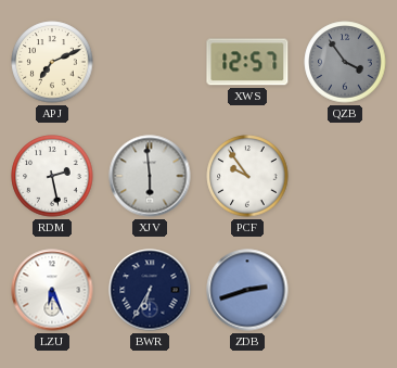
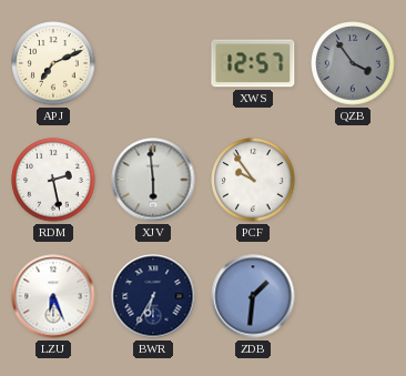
ZDB: 2:42 -> 1:31
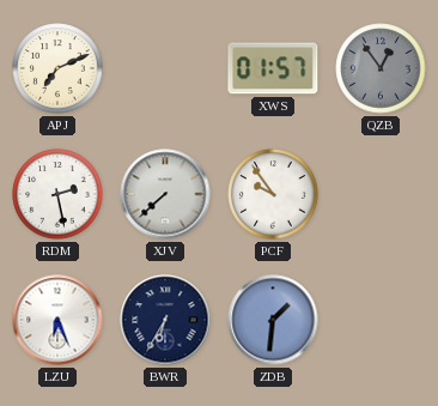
XWS: 12:57 -> 01:57
QZB: 3:54 -> 12:54
XJV: 5:59 -> 7:38
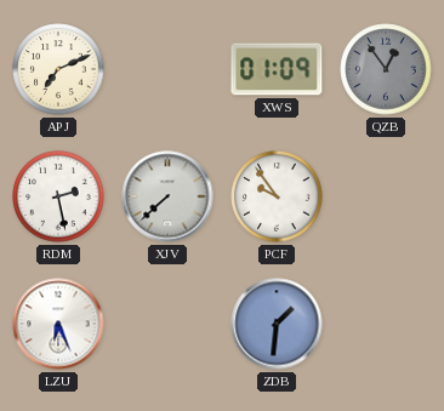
XWS: 01:57 -> 01:09
BWR: 6:35 -> none
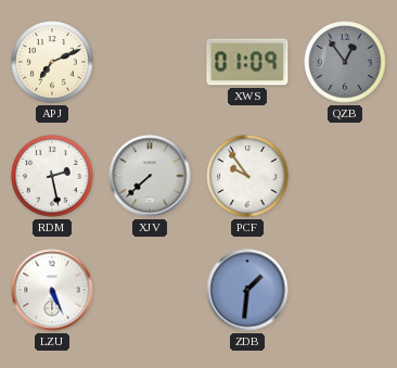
LZU: 6:26 -> 5:26
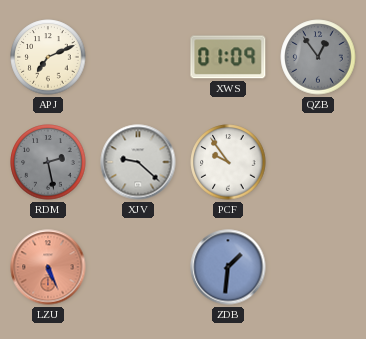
RDM dial: white -> grey
XJV: 7:38 -> 9:22
LZU dial: white -> salmon
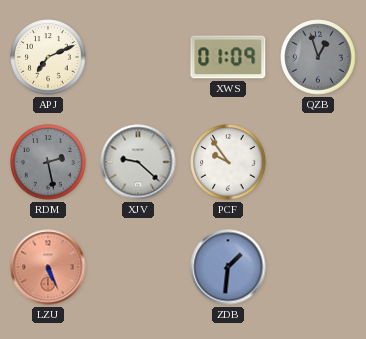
QZB: 12:54 -> 12:57
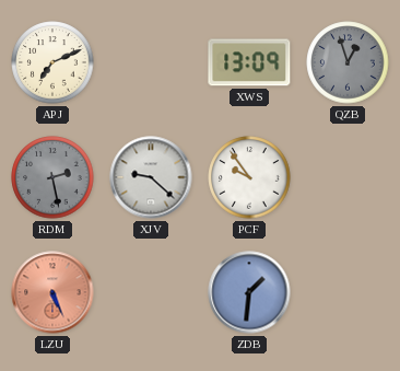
XWS: 01:09 -> 13:09
